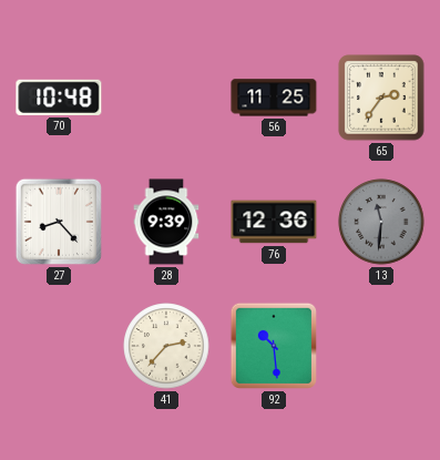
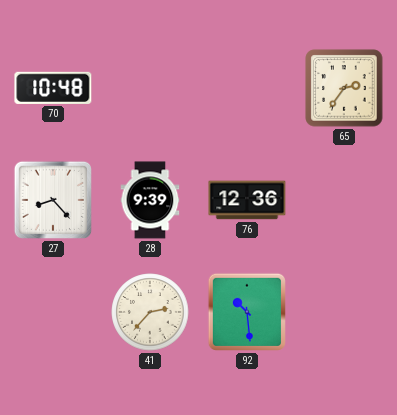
56: 11:25 -> none
13: 11:31 -> none
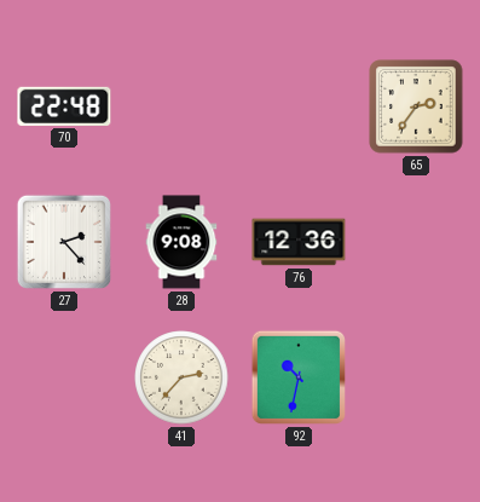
70: 10:48 -> 22:48
27: 8:23 -> 2:23
28: 9:39 -> 9:08
92: 10:29 -> 10:32
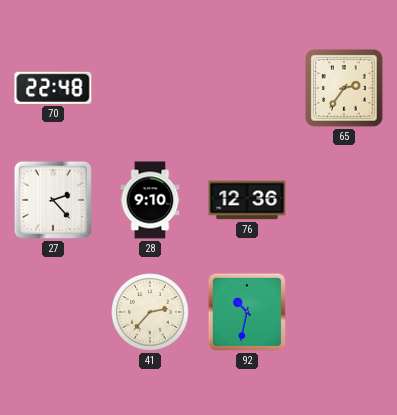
28: 9:08 -> 9:10
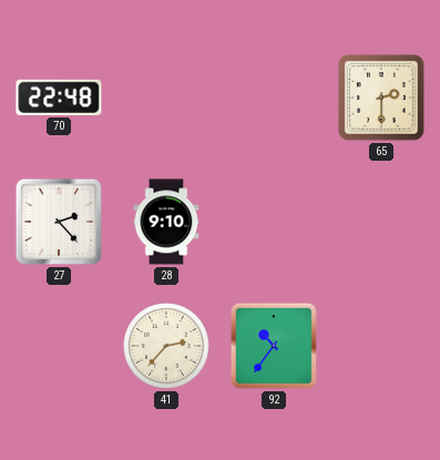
65: 2:36 -> 2:30
76: 12:36 -> none
92: 10:32 -> 10:36
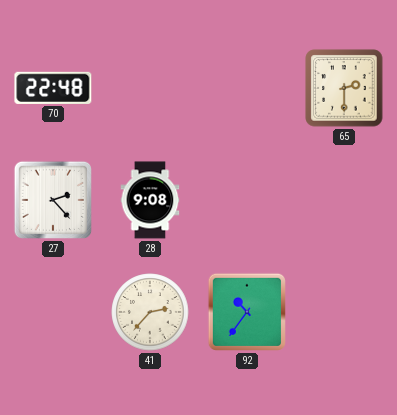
28: 9:10 -> 9:08
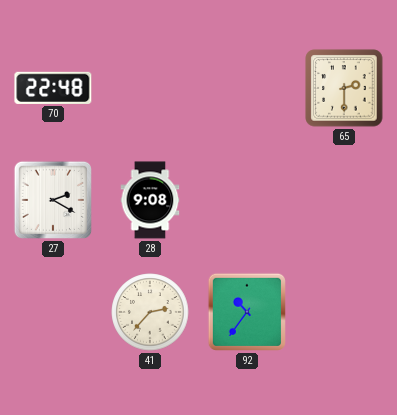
27: 2:23 -> 2:20
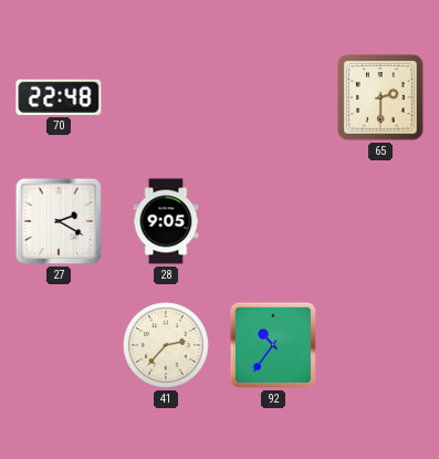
28: 9:08 -> 9:05
